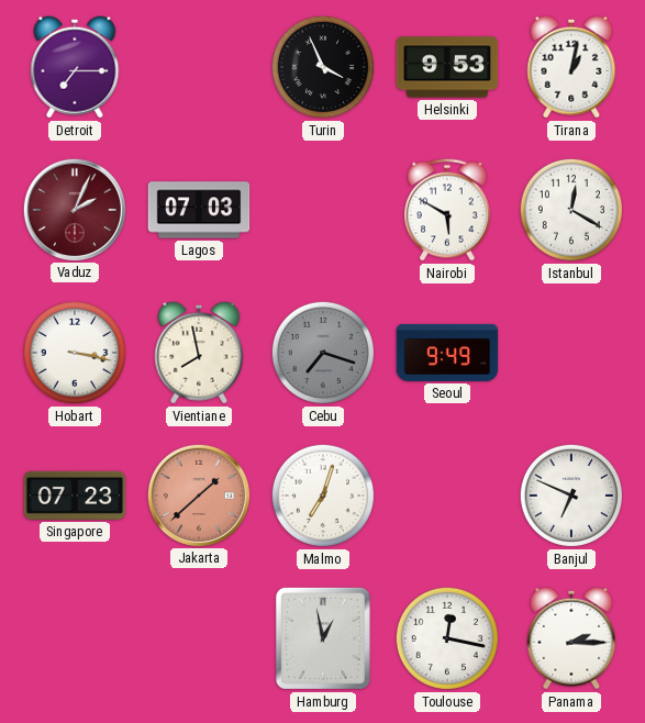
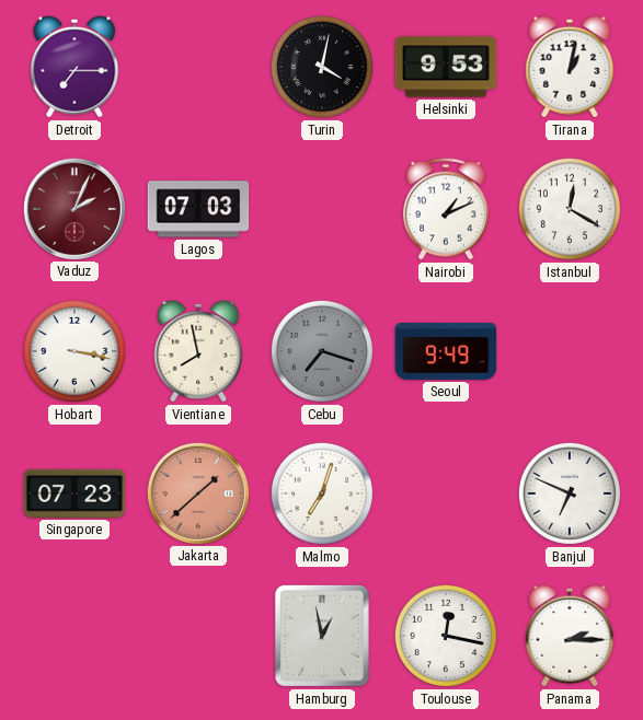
Turin: 3:56 -> 4:02
Nairobi: 5:50 -> 1:11
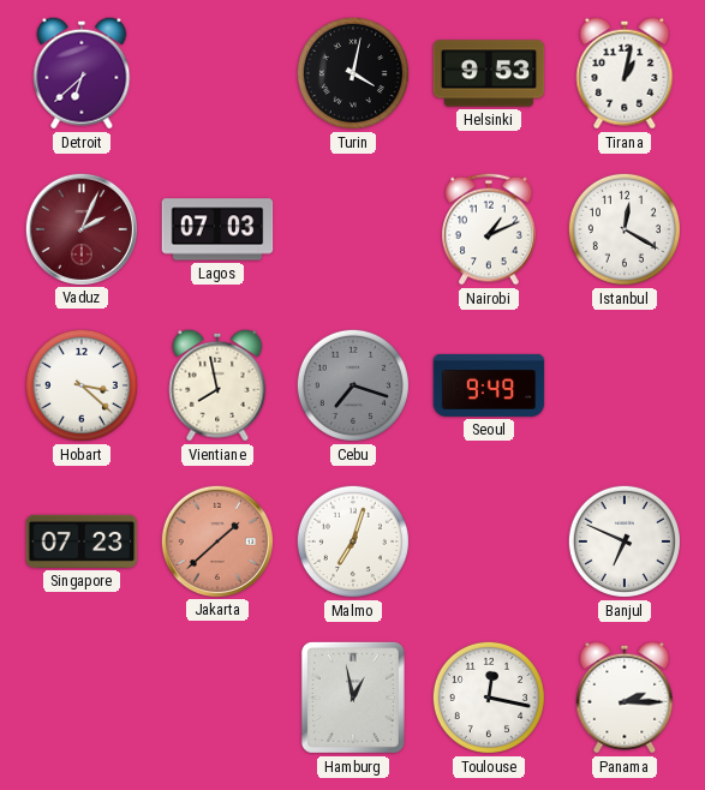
Detroit: 7:15 -> 6:38
Hobart: 3:17 -> 3:22
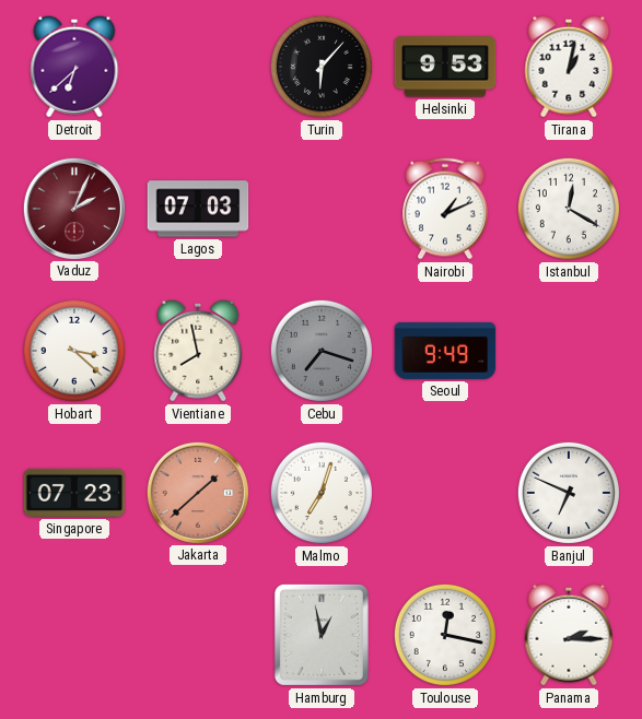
Turin: 4:02 -> 6:07
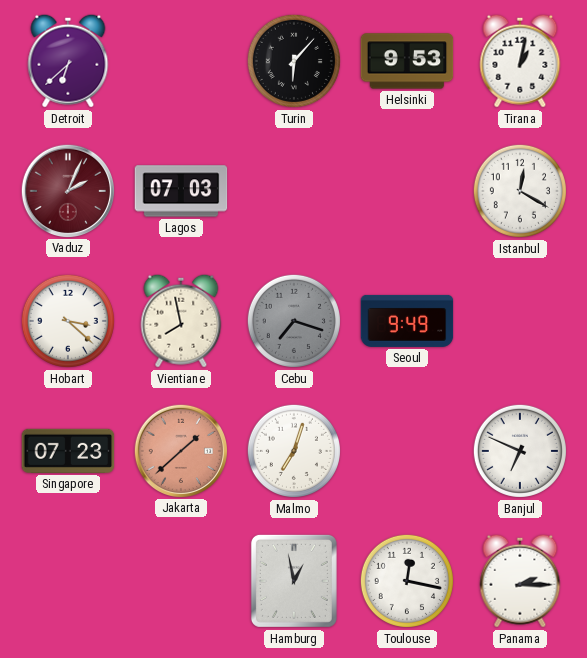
Nairobi: 1:11 -> none
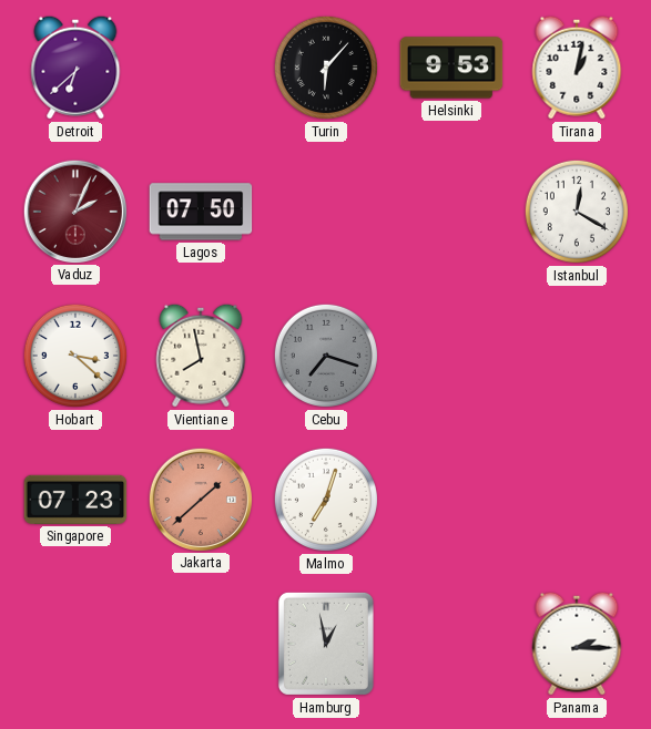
Lagos: 07:03 -> 07:50
Seoul: 9:49 -> none
Banjul: 6:49 -> none
Toulouse: 12:17 -> none
